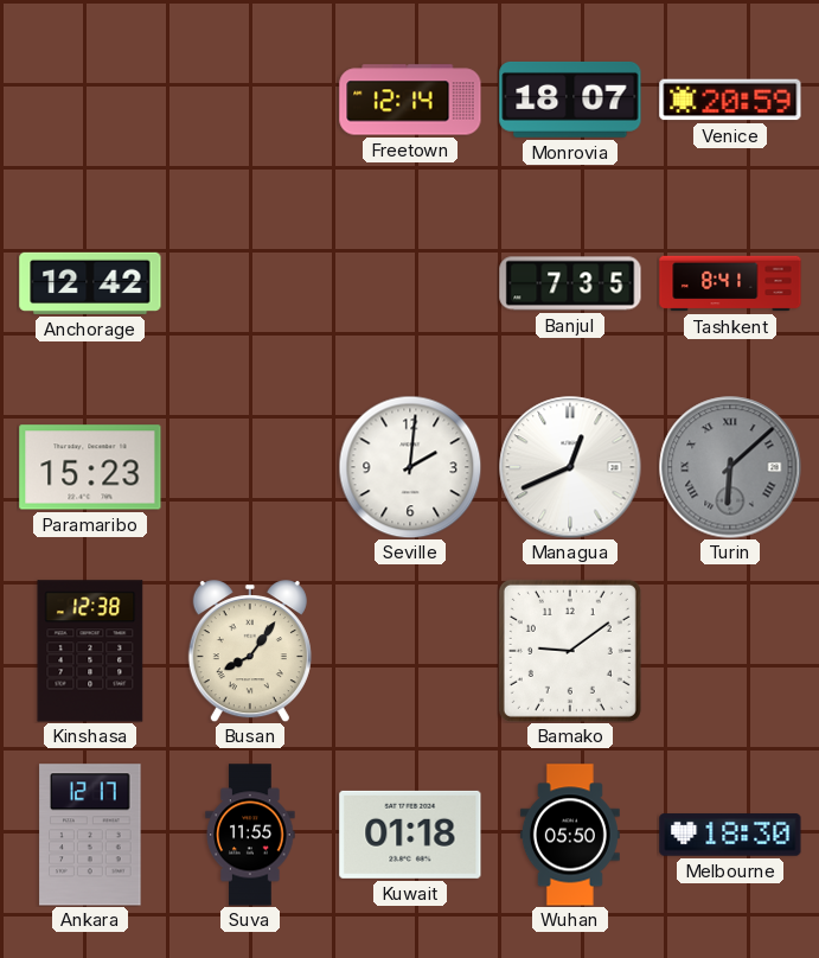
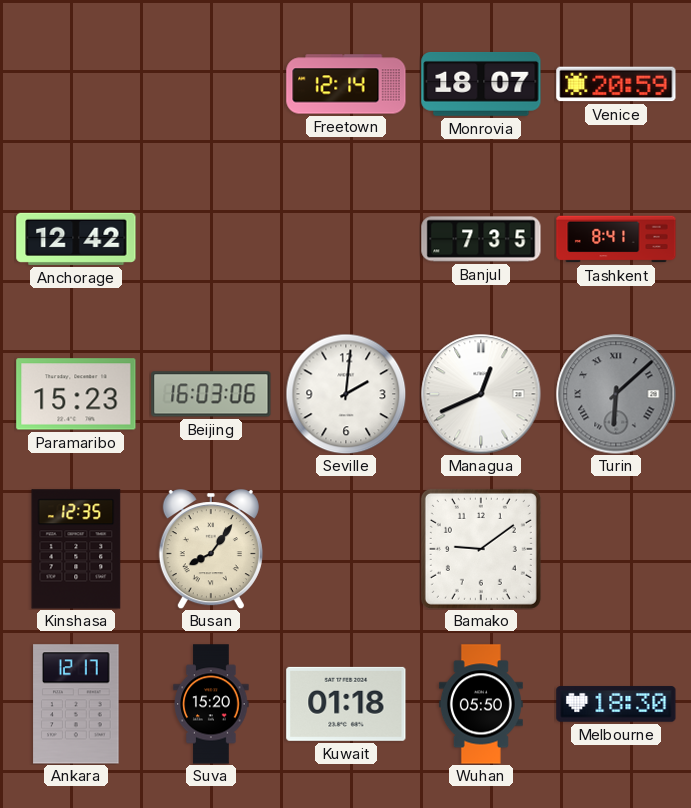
Beijing: none -> 16:03
Kinshasa: 12:38 -> 12:35
Suva: 11:55 -> 15:20
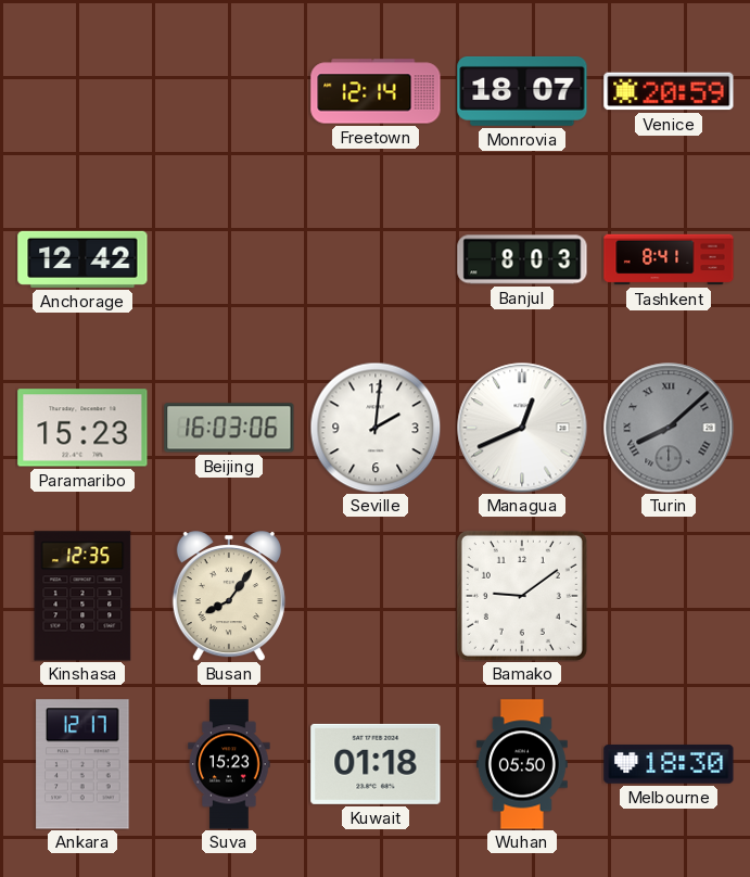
Banjul: 7:35 -> 8:03
Turin: 6:08 -> 8:08
Suva: 15:20 -> 15:23
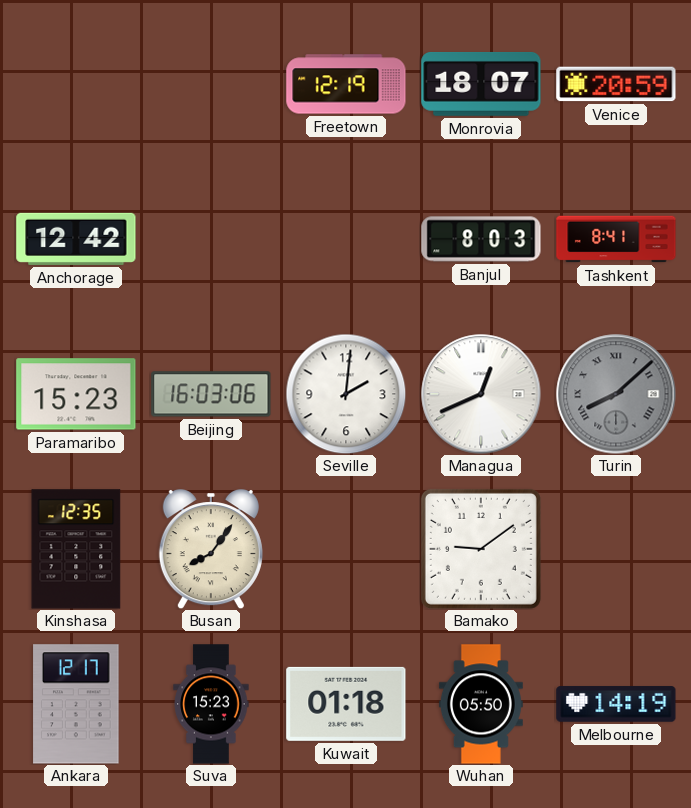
Freetown: 12:14 -> 12:19
Melbourne: 18:30 -> 14:19
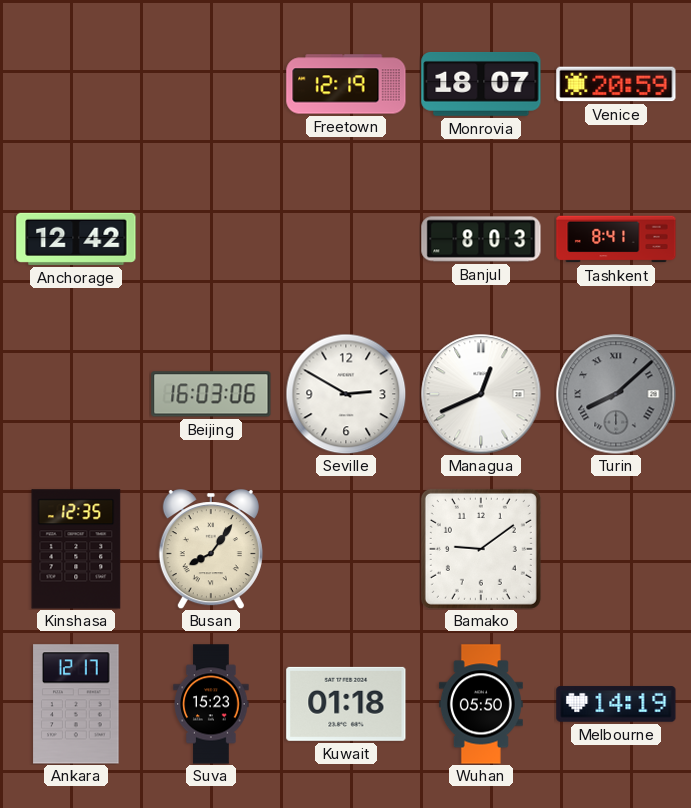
Paramaribo: 15:23 -> none
Seville: 2:01 -> 2:50
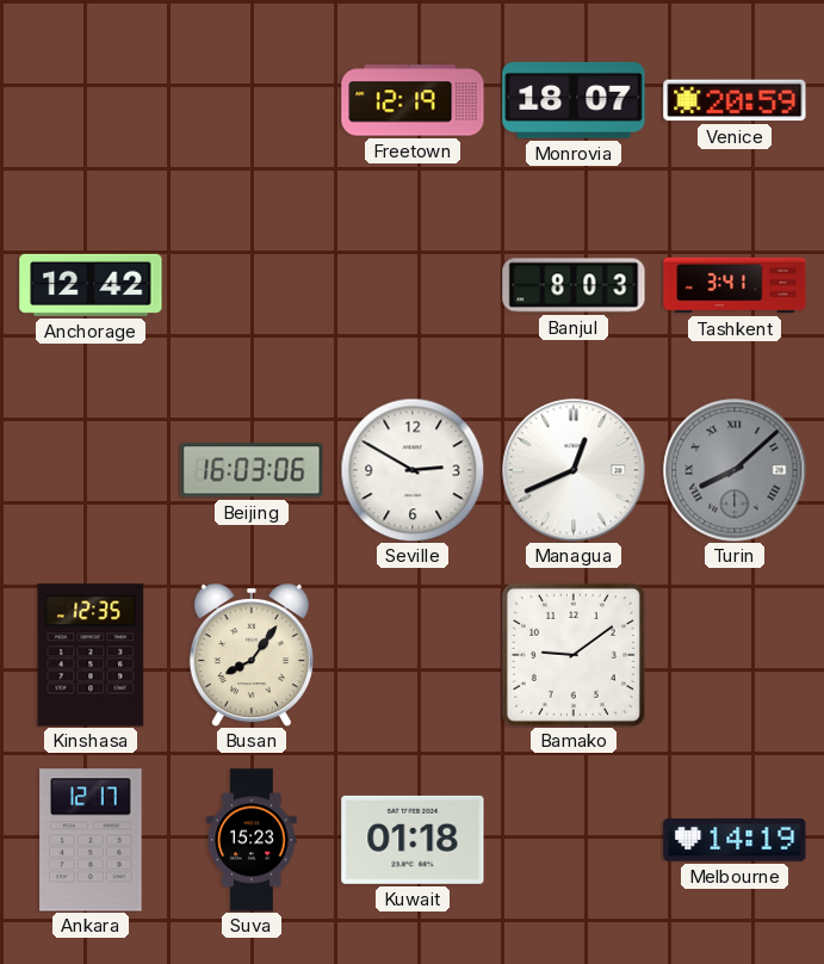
Tashkent: 8:41 -> 3:41
Wuhan: 05:50 -> none
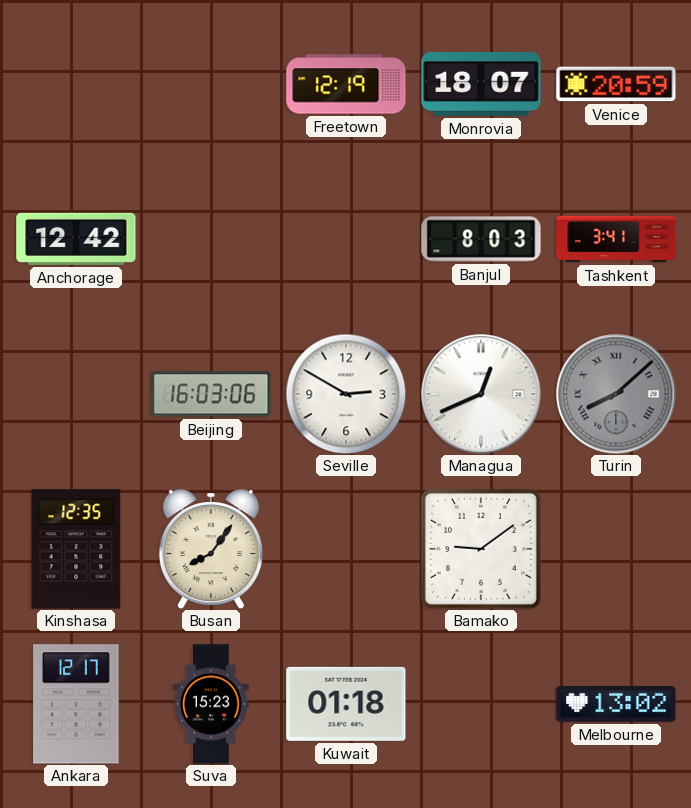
Melbourne: 14:19 -> 13:02
